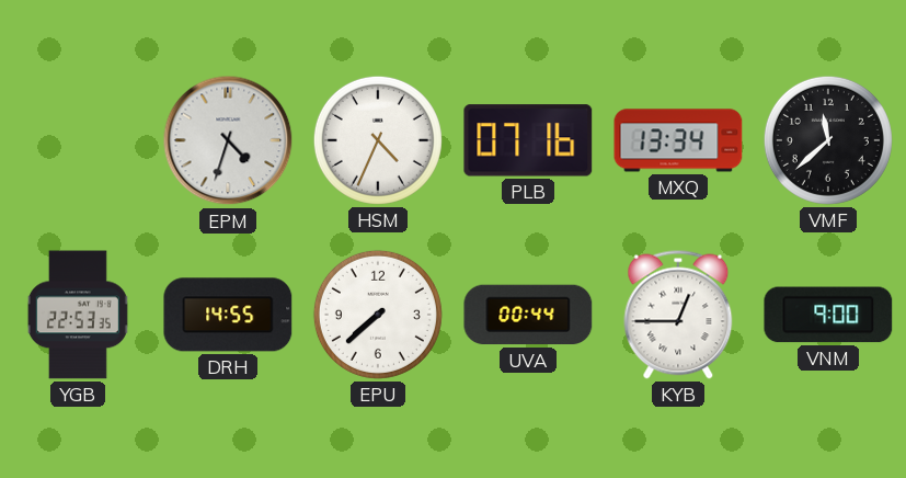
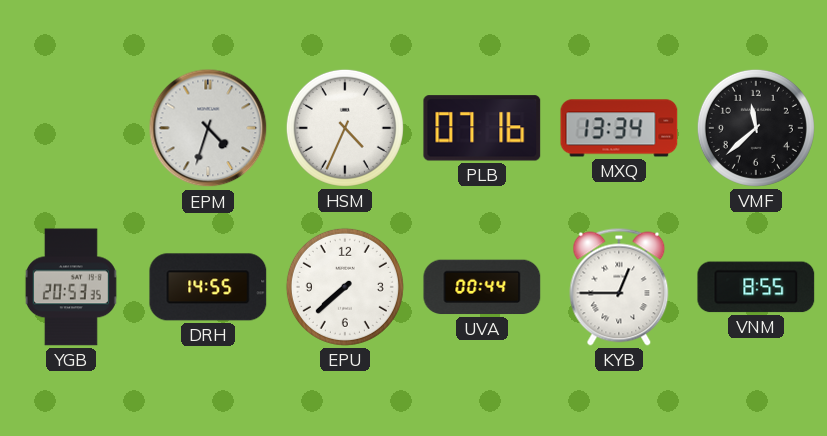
YGB: 22:53 -> 20:53
VNM: 9:00 -> 8:55
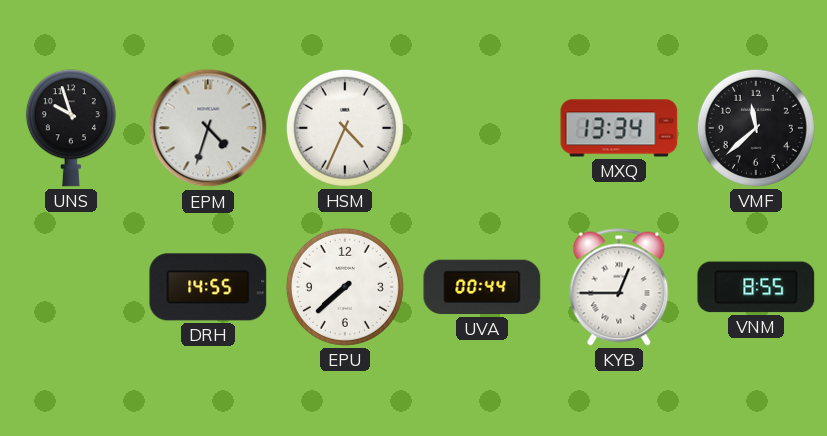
UNS: none -> 9:57
PLB: 07:16 -> none
YGB: 20:53 -> none
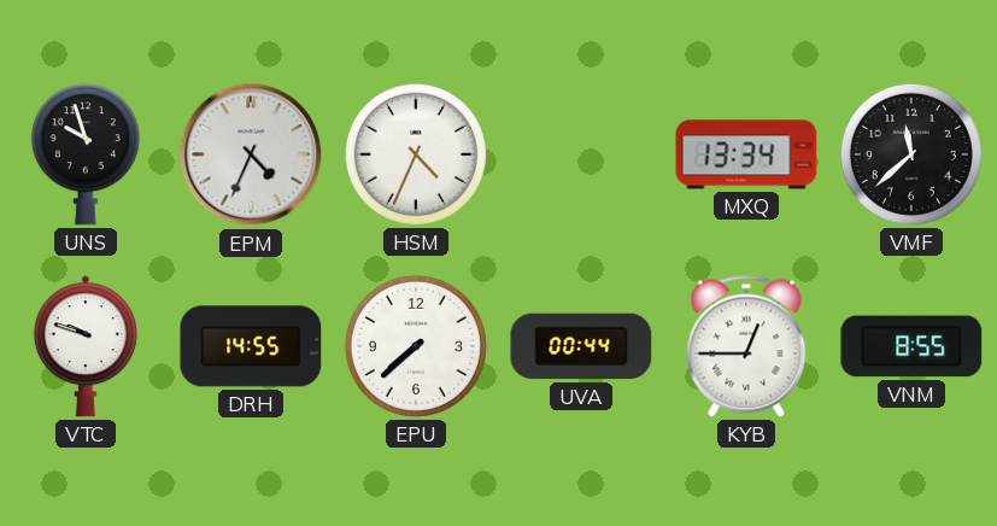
EPM: 4:33 -> 4:34
VTC: none -> 9:48
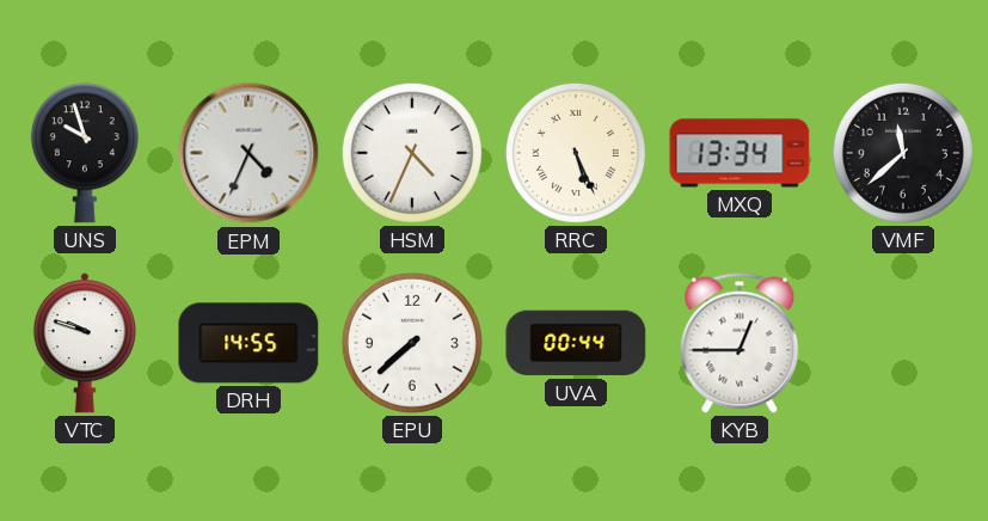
RRC: none -> 5:26
VNM: 8:55 -> none
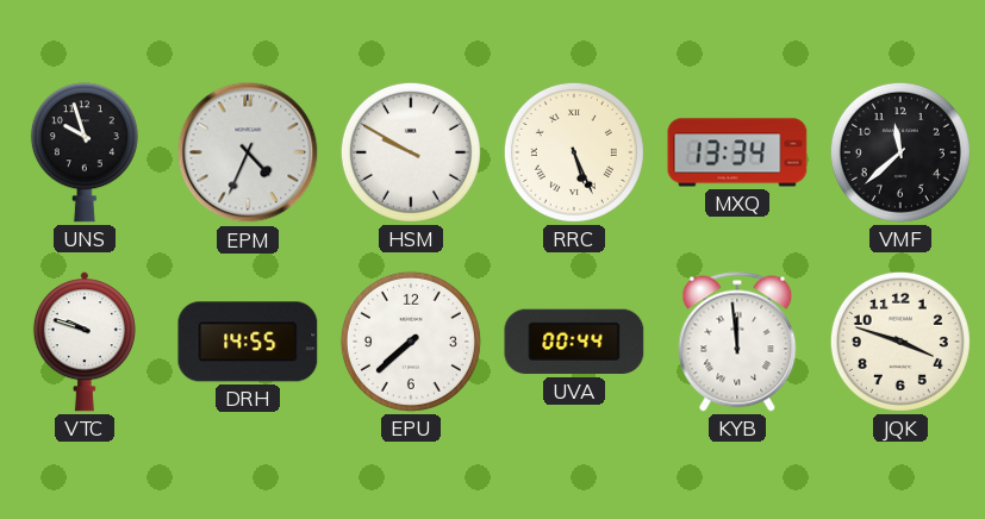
HSM: 4:34 -> 9:50
KYB: 12:45 -> 11:59
JQK: none -> 3:48
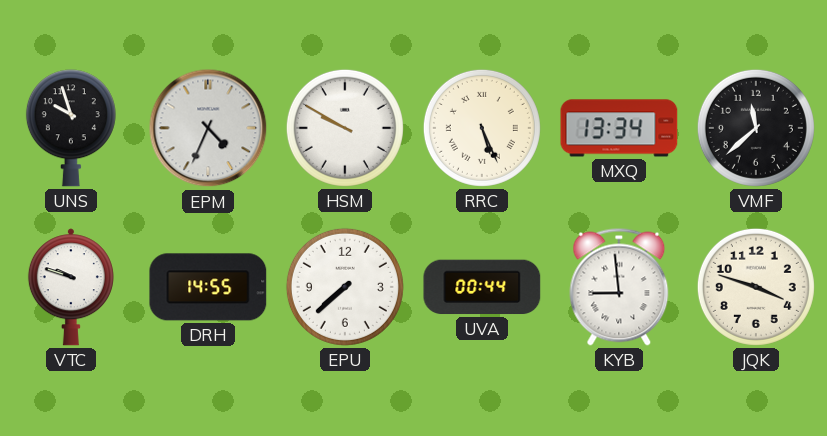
KYB: 11:59 -> 8:59
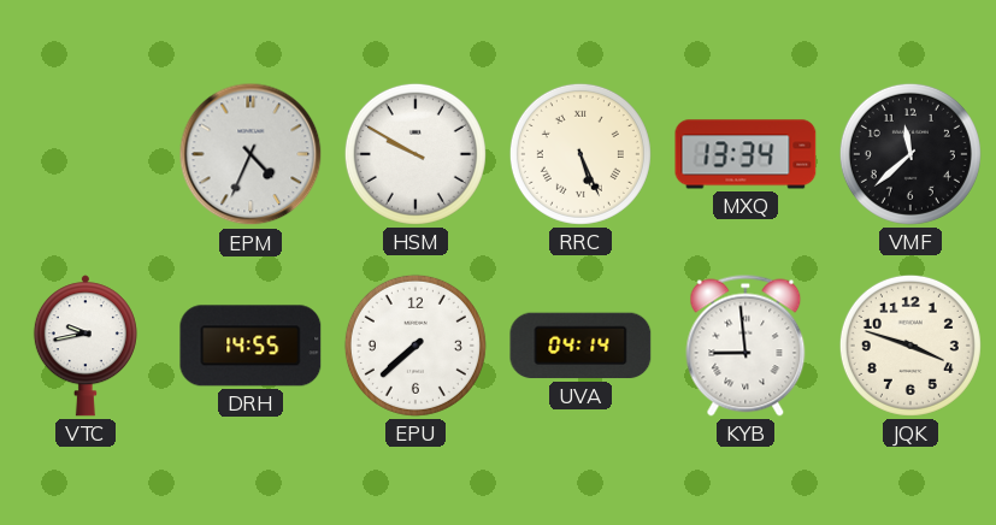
UNS: 9:57 -> none
VTC: 9:48 -> 9:43
UVA: 00:44 -> 04:14
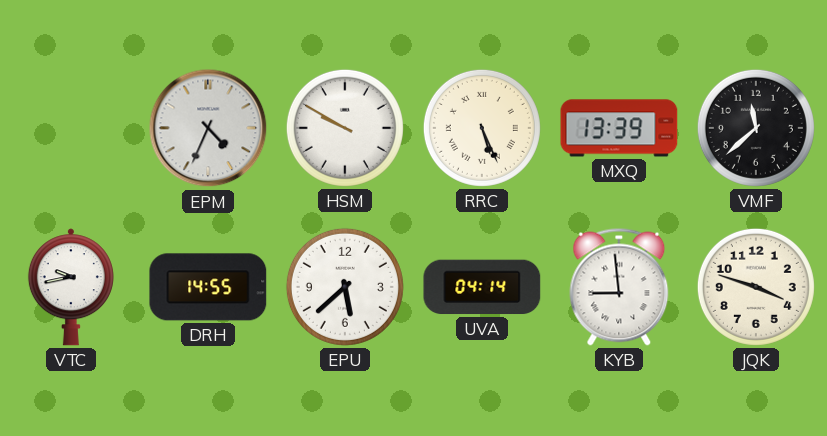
MXQ: 13:34 -> 13:39
EPU: 7:38 -> 5:38
